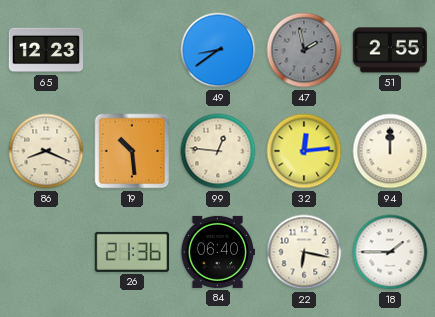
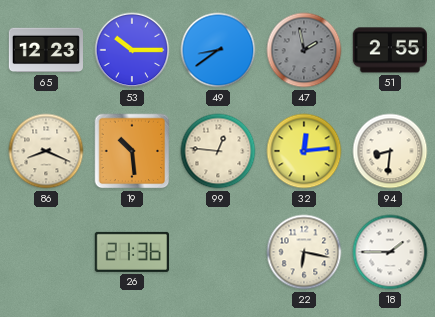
53: none -> 10:15
94: 12:00 -> 8:31
84: 06:40 -> none
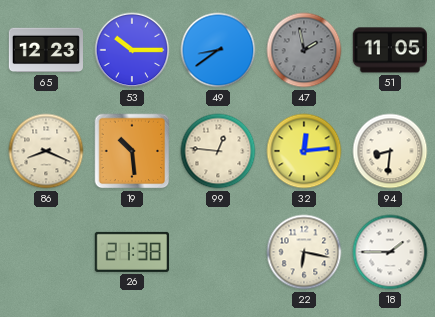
51: 2:55 -> 11:05
26: 21:36 -> 21:38
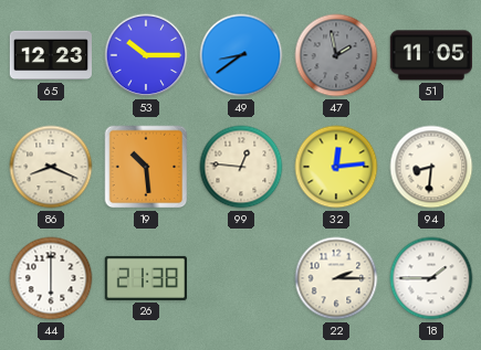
44: none -> 6:00
22: 6:17 -> 2:15
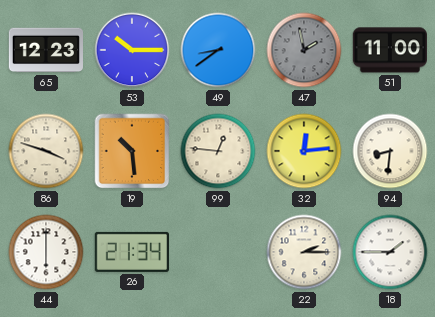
51: 11:05 -> 11:00
86: 8:19 -> 3:48
26: 21:38 -> 21:34
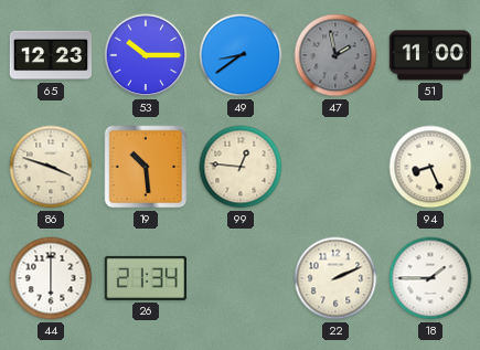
32: 12:14 -> none
94: 8:31 -> 8:26
22: 2:15 -> 2:11
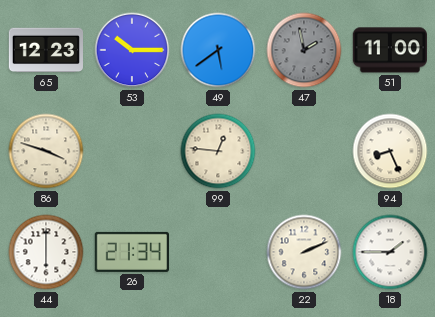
49: 8:39 -> 5:39
19: 10:29 -> none
